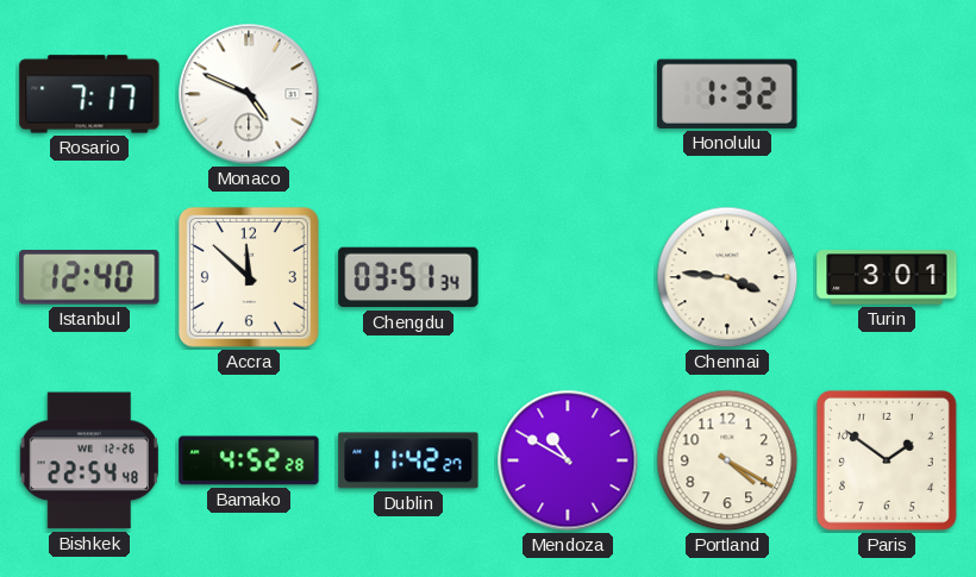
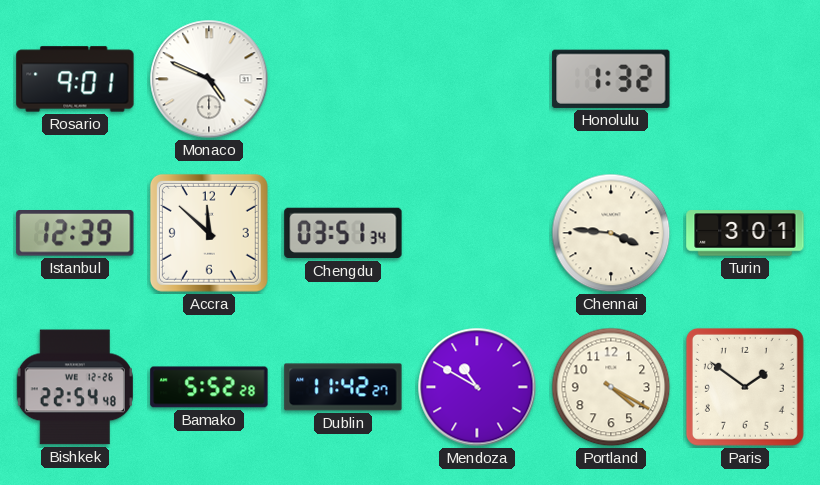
Rosario: 7:17 -> 9:01
Istanbul: 12:40 -> 12:39
Bamako: 4:52 -> 5:52
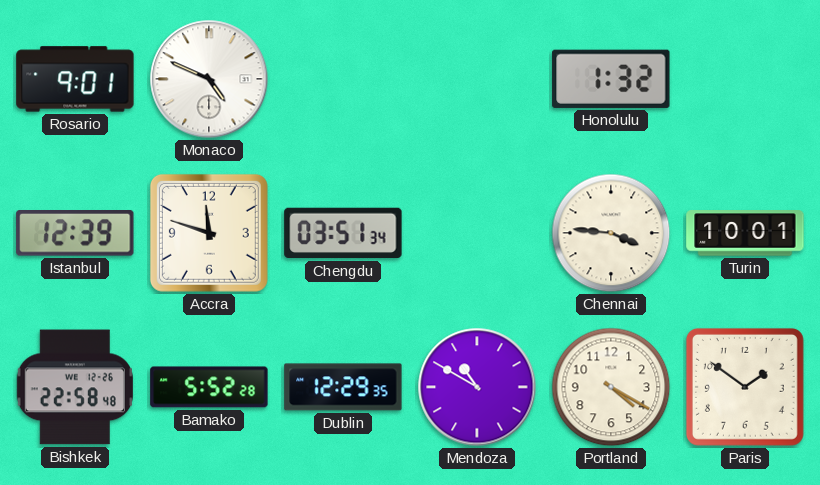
Accra: 11:52 -> 11:48
Turin: 3:01 -> 10:01
Bishkek: 22:54 -> 22:58
Dublin: 11:42 -> 12:29
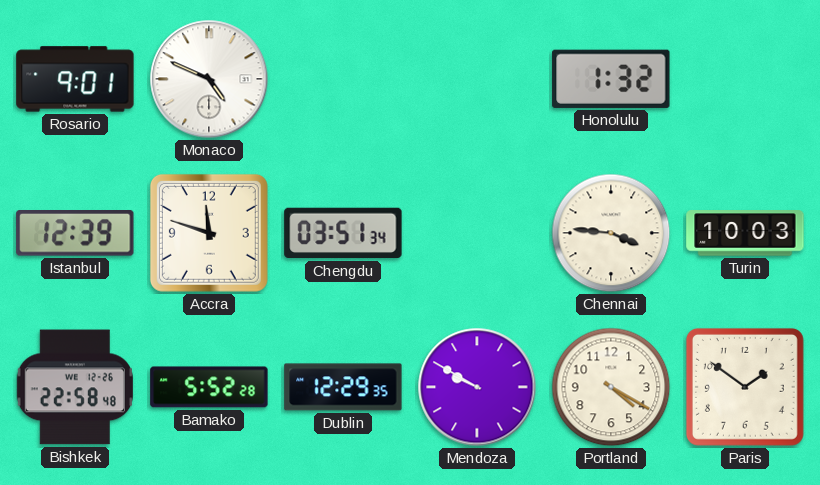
Turin: 10:01 -> 10:03
Mendoza: 10:50 -> 9:50
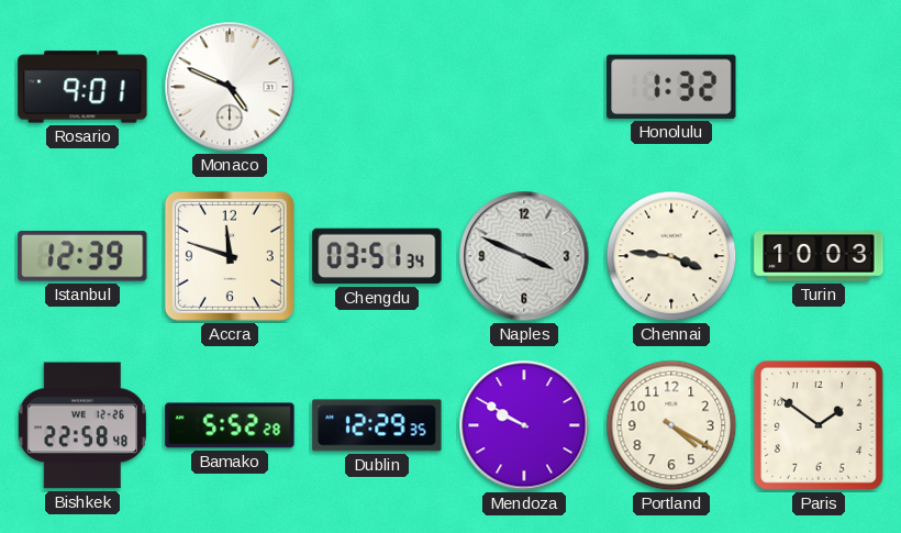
Naples: none -> 3:49
